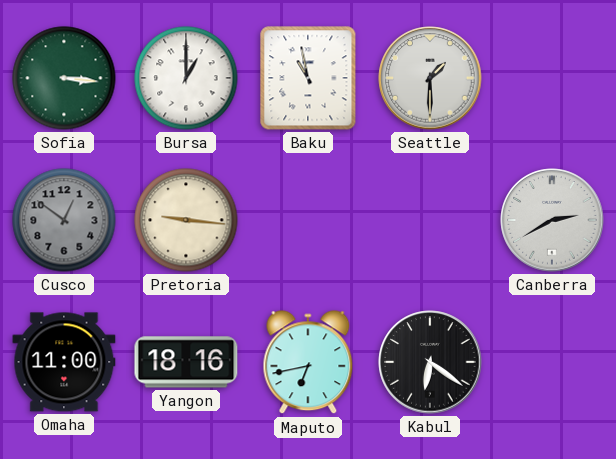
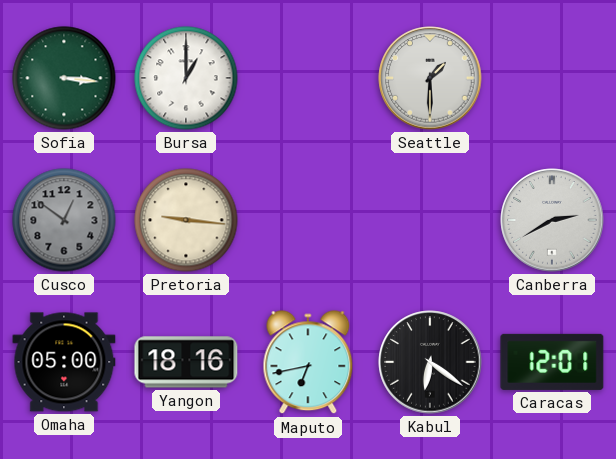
Baku: 10:58 -> none
Omaha: 11:00 -> 05:00
Caracas: none -> 12:01
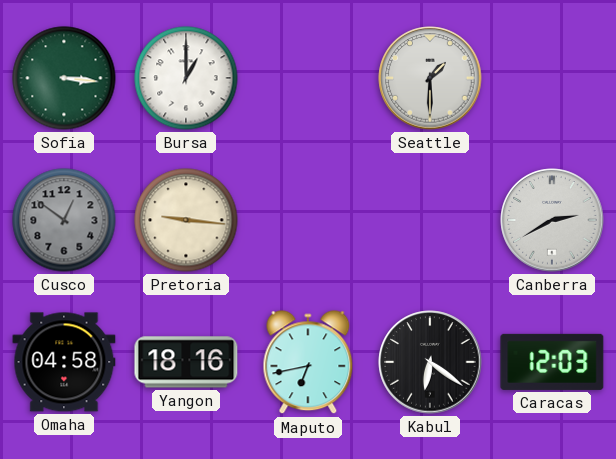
Omaha: 05:00 -> 04:58
Caracas: 12:01 -> 12:03
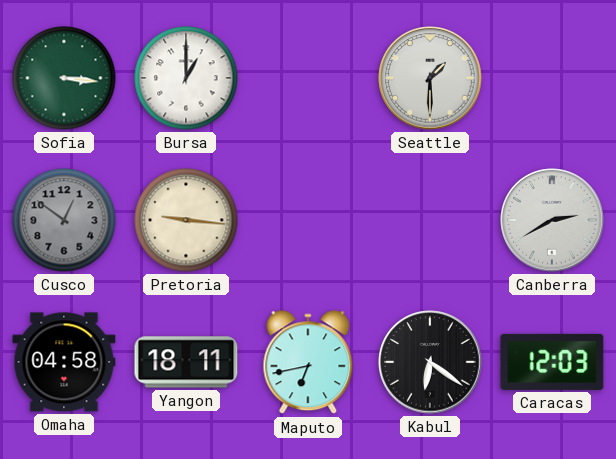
Yangon: 18:16 -> 18:11
